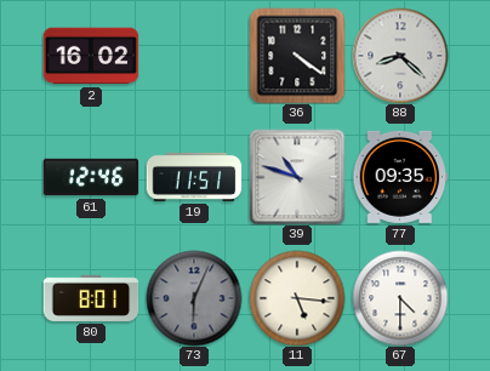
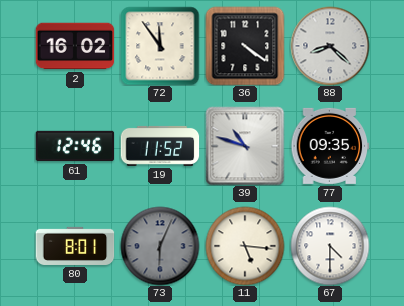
72: none -> 11:54
19: 11:51 -> 11:52
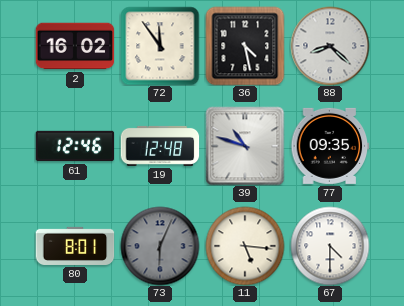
36: 4:21 -> 4:28
19: 11:52 -> 12:48
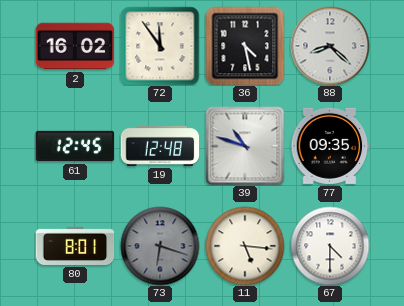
61: 12:46 -> 12:45
73: 6:04 -> 6:18
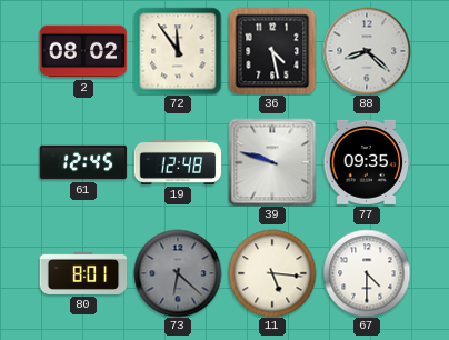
2: 16:02 -> 08:02
39: 10:48 -> 9:48
73: 6:18 -> 6:22
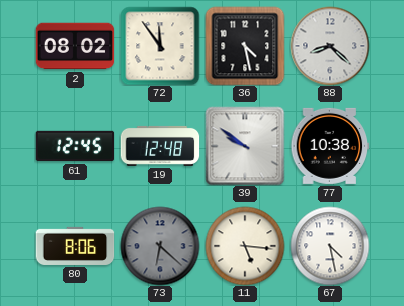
39: 9:48 -> 9:51
77: 09:35 -> 10:38
80: 8:01 -> 8:06
67: 4:30 -> 4:28
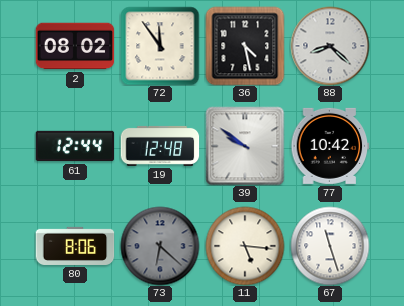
61: 12:45 -> 12:44
77: 10:38 -> 10:42
67: 4:28 -> 11:27
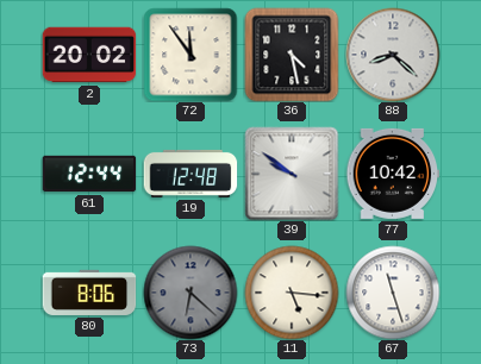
2: 08:02 -> 20:02
